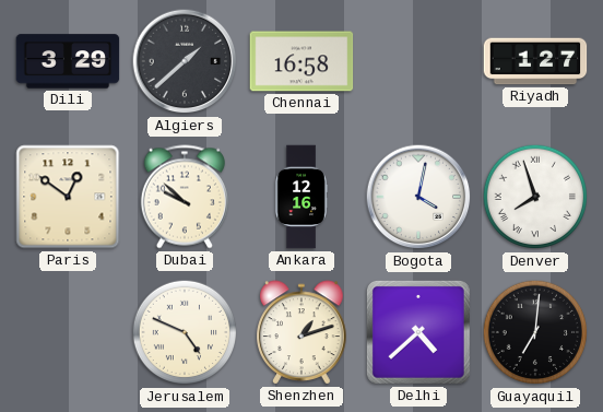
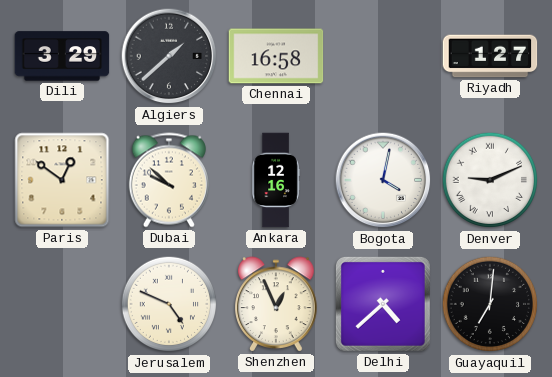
Denver: 7:57 -> 9:11
Shenzhen: 1:12 -> 12:56
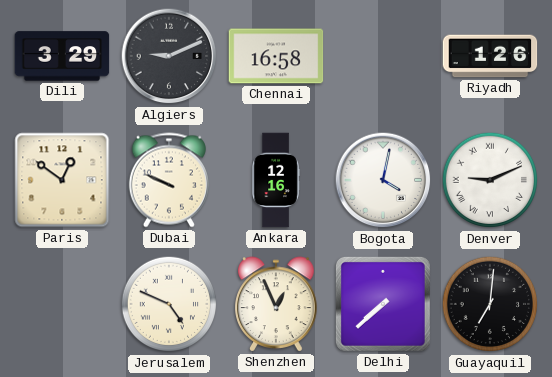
Algiers: 1:38 -> 9:11
Riyadh: 1:27 -> 1:26
Dubai: 9:52 -> 9:49
Delhi: 4:38 -> 7:38
